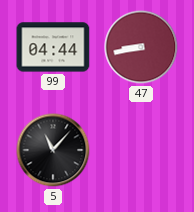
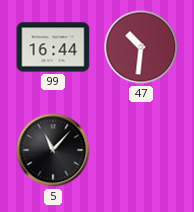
99: 04:44 -> 16:44
47: 8:43 -> 10:31
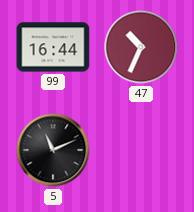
47: 10:31 -> 10:34
5: 11:07 -> 11:11
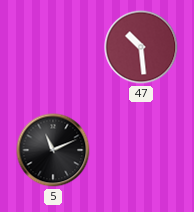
99: 16:44 -> none
47: 10:34 -> 10:29
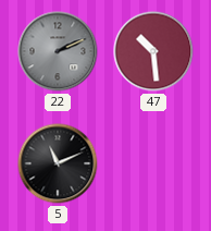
22: none -> 2:11
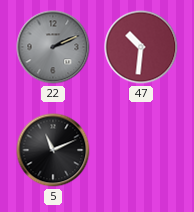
47: 10:29 -> 10:31
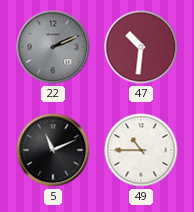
49: none -> 10:45
